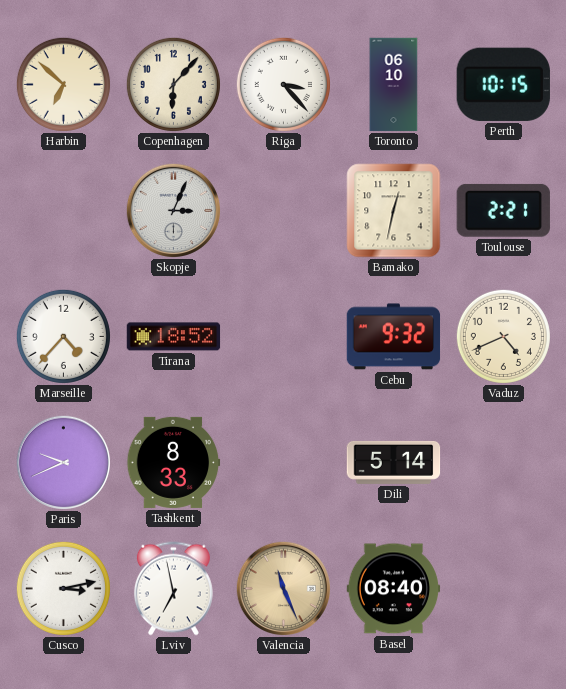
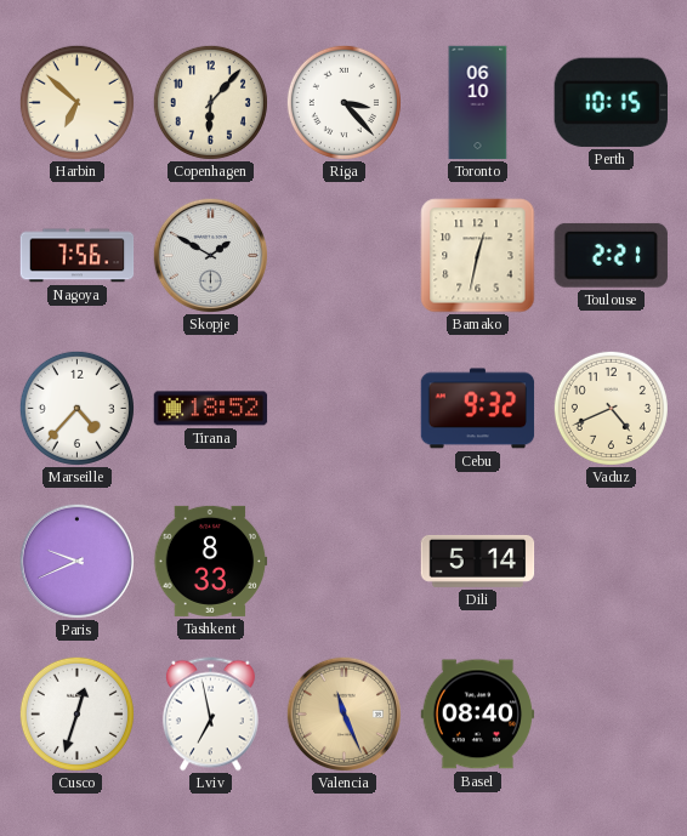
Nagoya: none -> 7:56
Skopje: 3:04 -> 1:50
Cusco: 3:13 -> 12:33
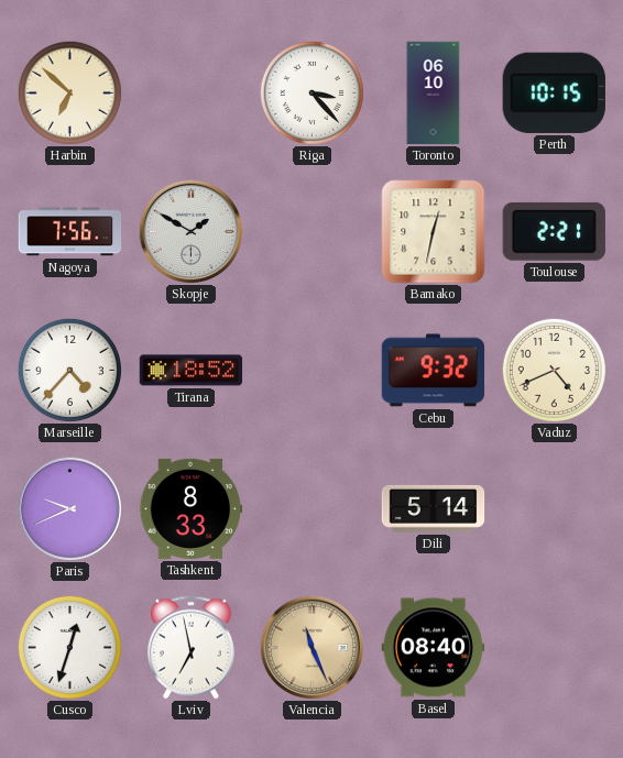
Copenhagen: 6:07 -> none
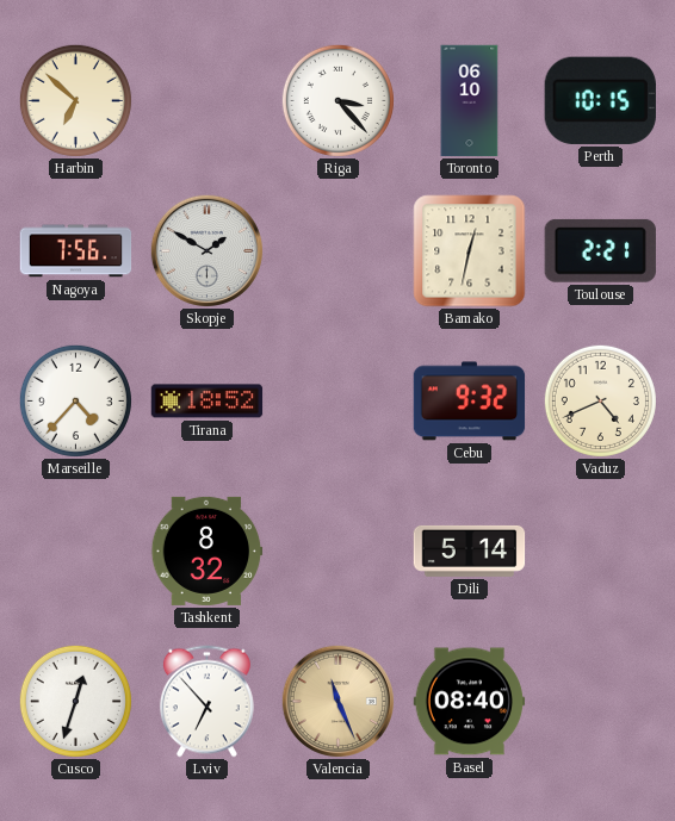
Paris: 9:41 -> none
Tashkent: 8:33 -> 8:32
Lviv: 6:58 -> 6:53
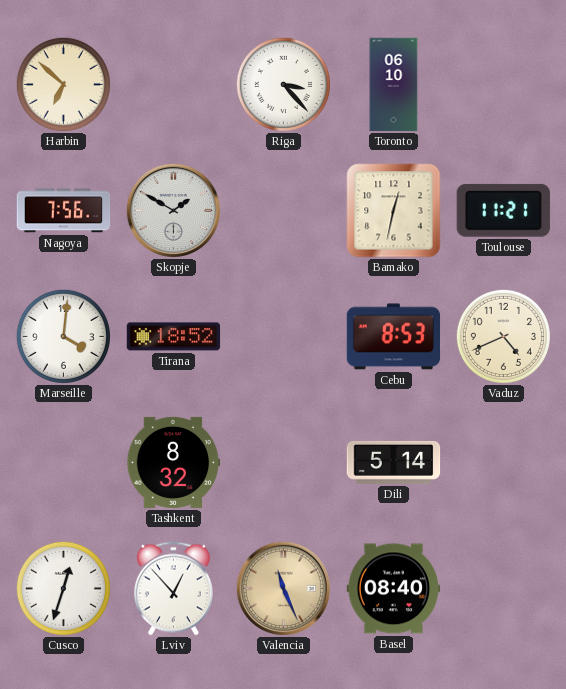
Perth: 10:15 -> none
Toulouse: 2:21 -> 11:21
Marseille: 4:37 -> 4:01
Cebu: 9:32 -> 8:53
Lviv: 6:53 -> 12:53
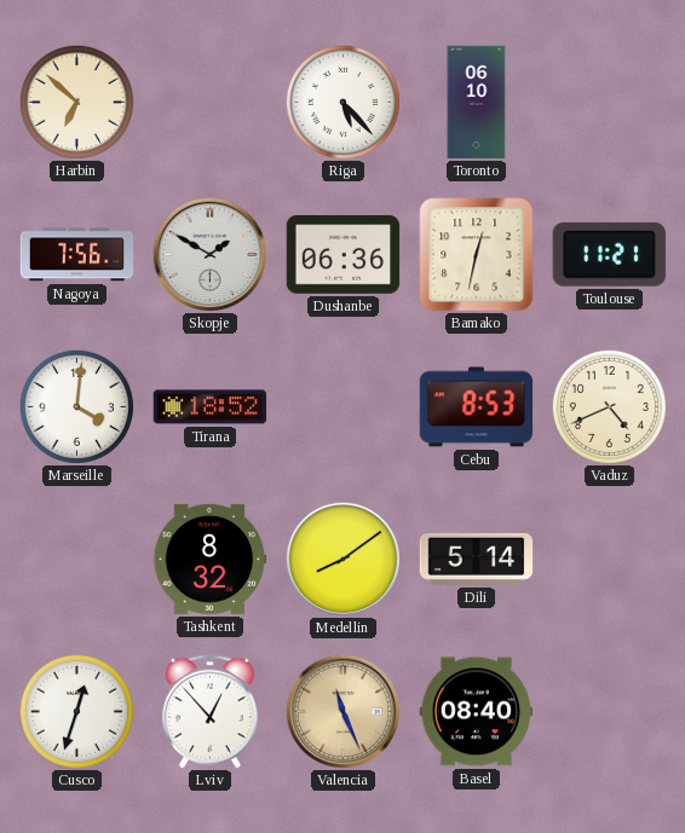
Riga: 3:23 -> 5:23
Dushanbe: none -> 06:36
Medellin: none -> 8:09
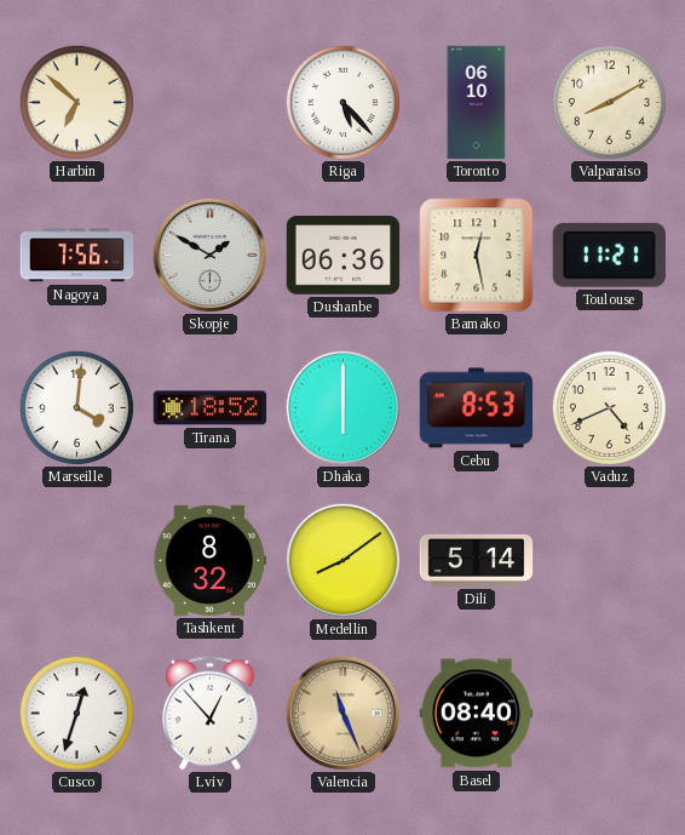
Valparaiso: none -> 8:10
Bamako: 12:32 -> 12:28
Dhaka: none -> 6:00
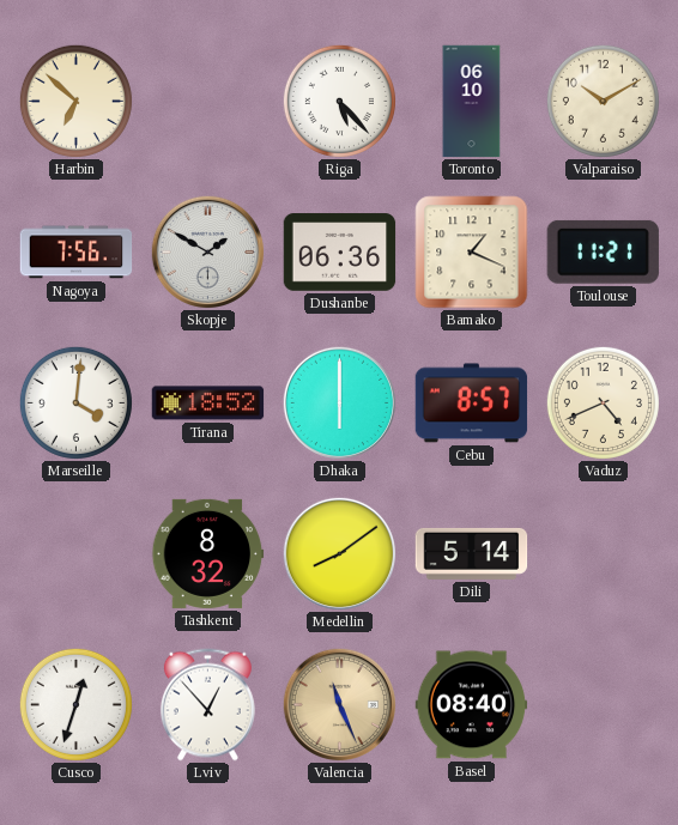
Valparaiso: 8:10 -> 10:10
Bamako: 12:28 -> 1:19
Cebu: 8:53 -> 8:57
